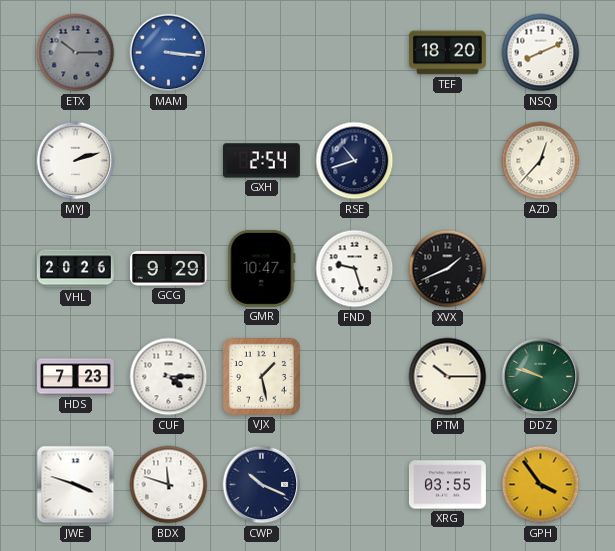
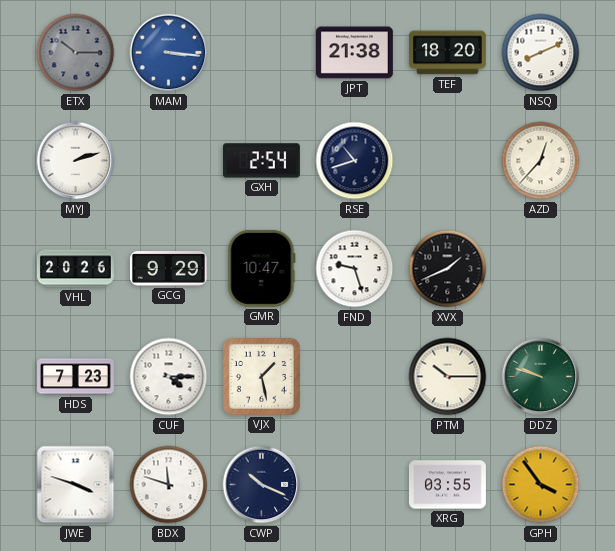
JPT: none -> 21:38
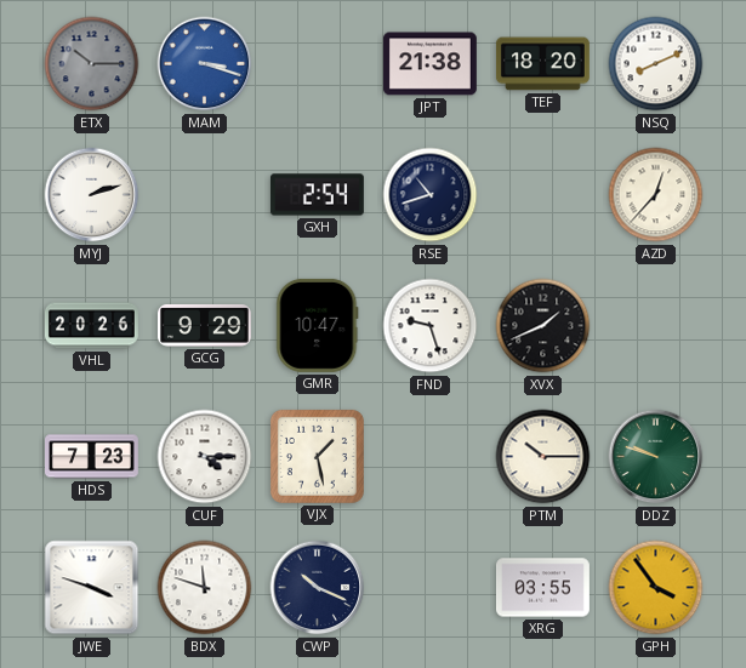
MAM: 3:16 -> 3:18
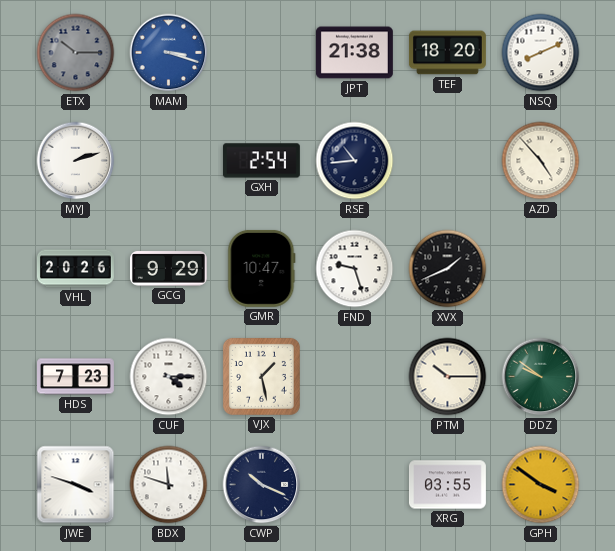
RSE: 10:42 -> 10:44
AZD: 12:37 -> 4:53
DDZ: 9:48 -> 9:51
GPH: 3:54 -> 3:51
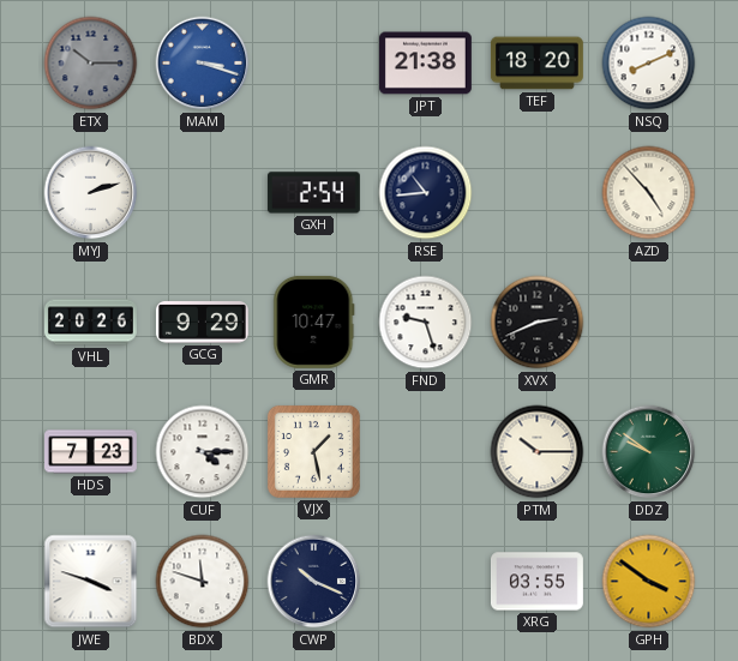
XVX: 1:41 -> 2:41
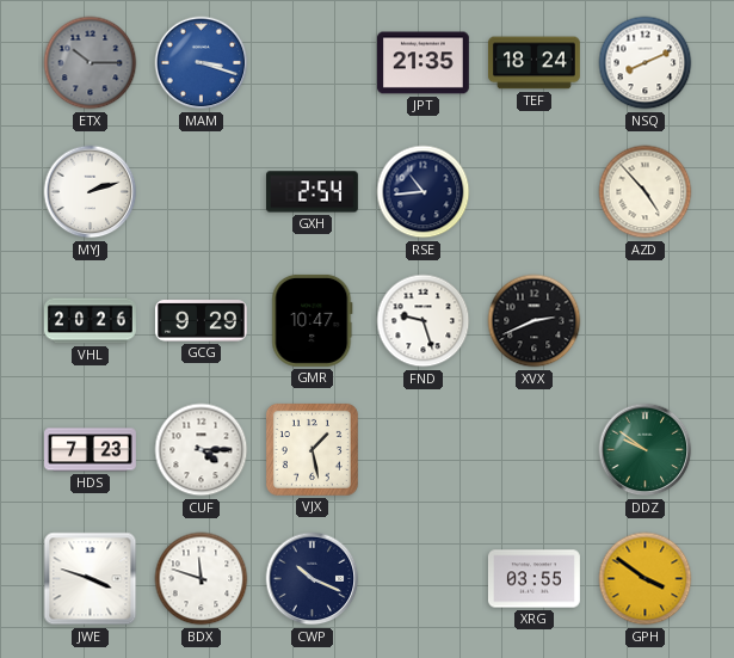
JPT: 21:38 -> 21:35
TEF: 18:20 -> 18:24
PTM: 10:15 -> none
